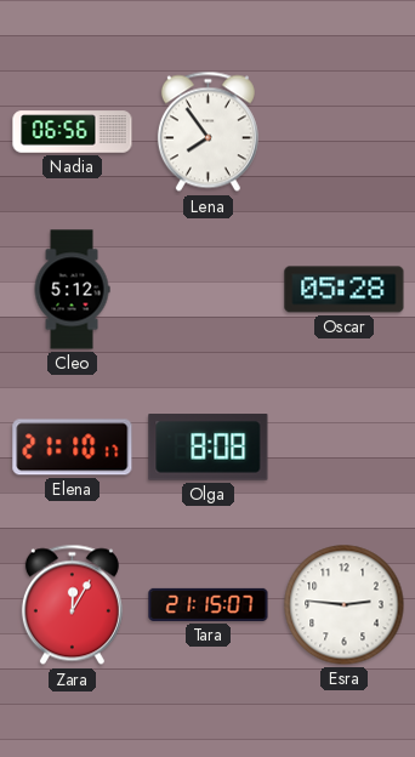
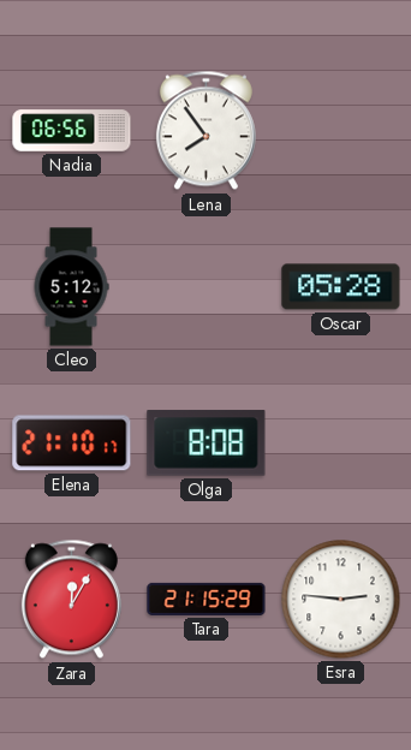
Tara: 21:15:07 -> 21:15:29
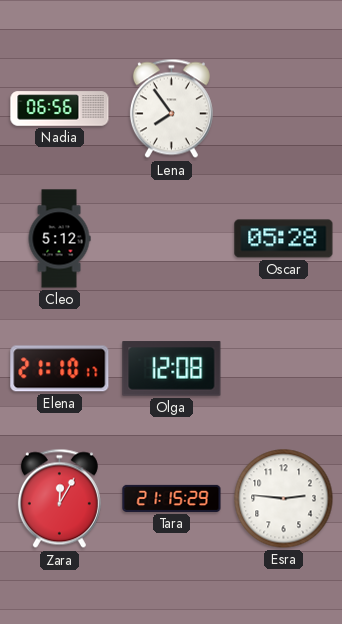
Olga: 8:08 -> 12:08
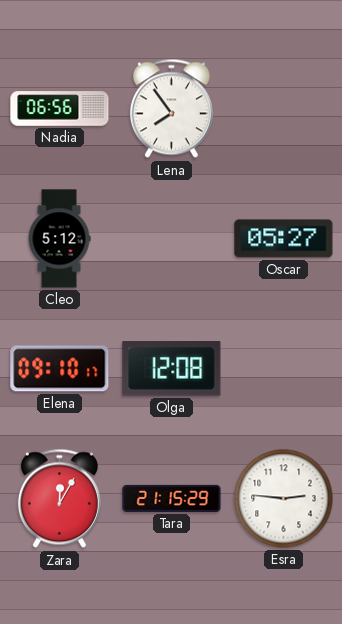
Oscar: 05:28 -> 05:27
Elena: 21:10 -> 09:10
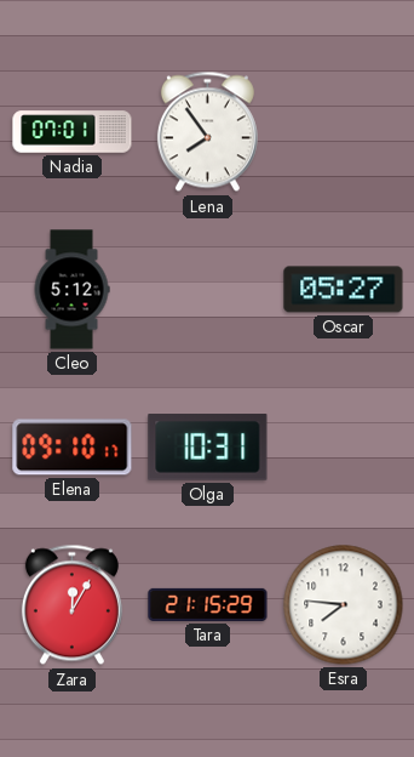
Nadia: 06:56 -> 07:01
Olga: 12:08 -> 10:31
Esra: 2:46 -> 7:46
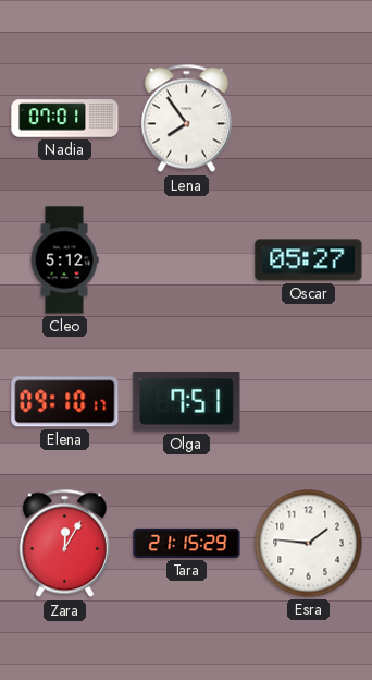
Olga: 10:31 -> 7:51
Esra: 7:46 -> 1:46
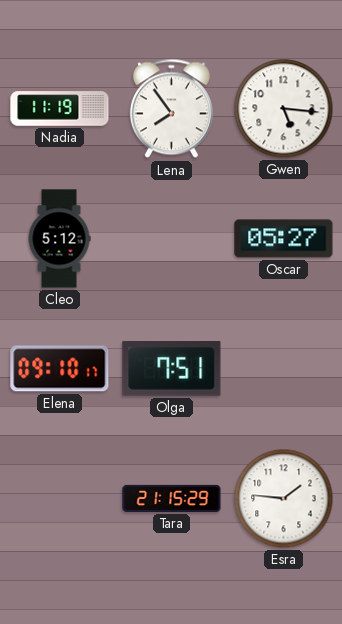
Nadia: 07:01 -> 11:19
Gwen: none -> 5:16
Zara: 12:05 -> none
